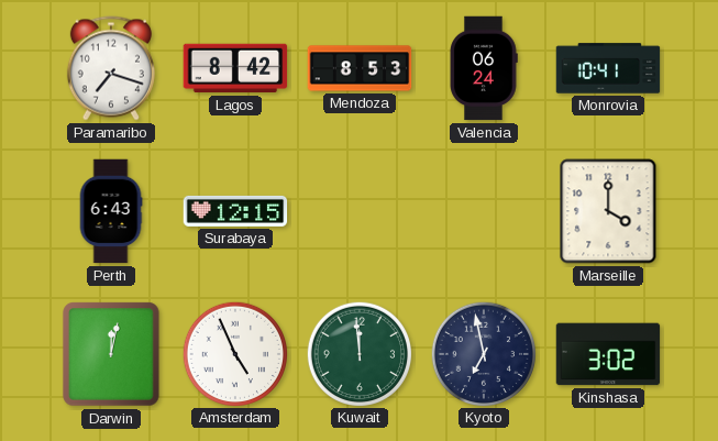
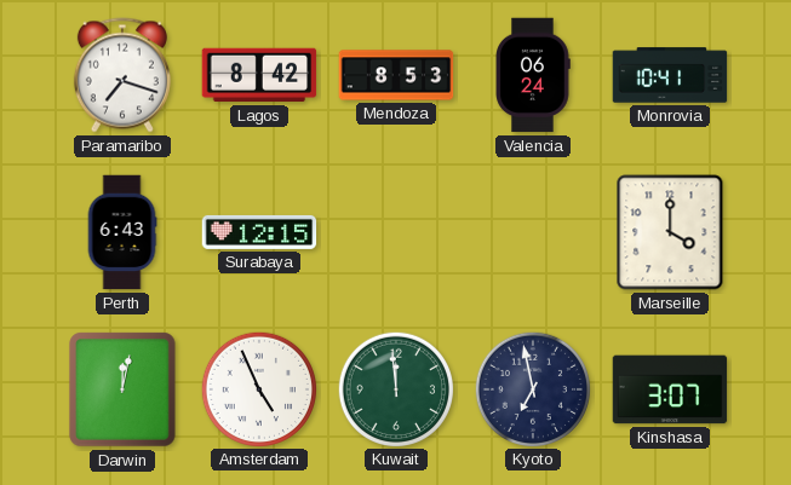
Kinshasa: 3:02 -> 3:07
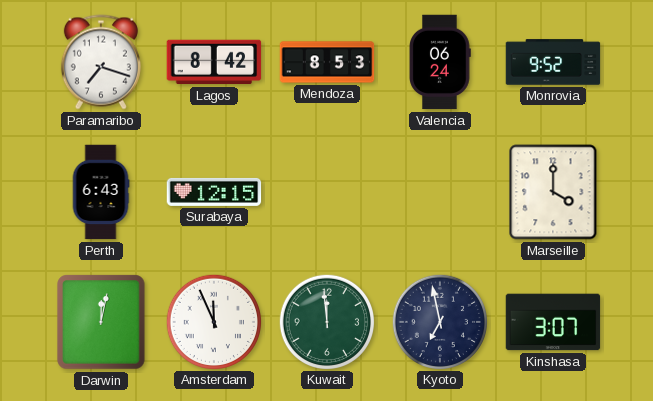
Monrovia: 10:41 -> 9:52
Amsterdam: 4:56 -> 11:56
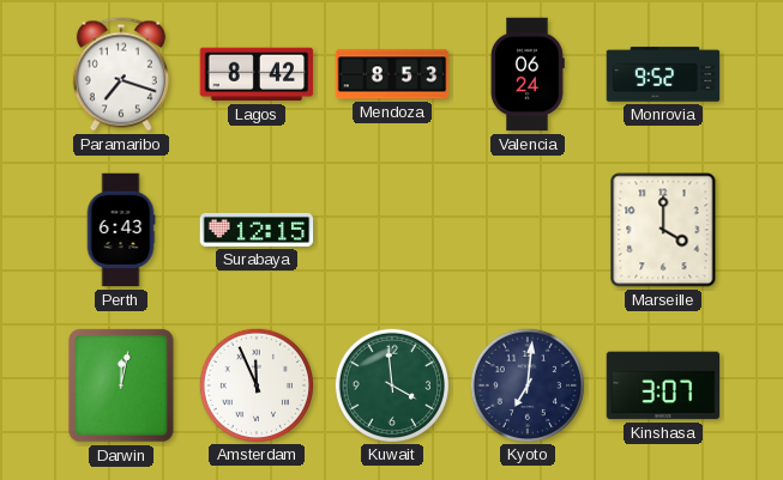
Kuwait: 11:59 -> 3:59
Kyoto: 6:58 -> 7:01
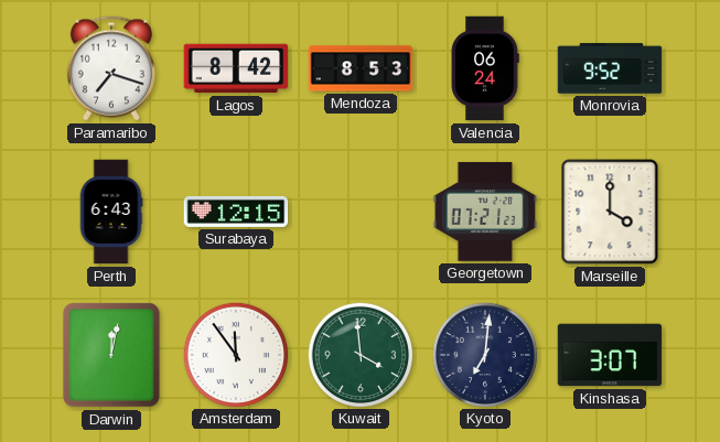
Georgetown: none -> 07:21
Amsterdam: 11:56 -> 11:54
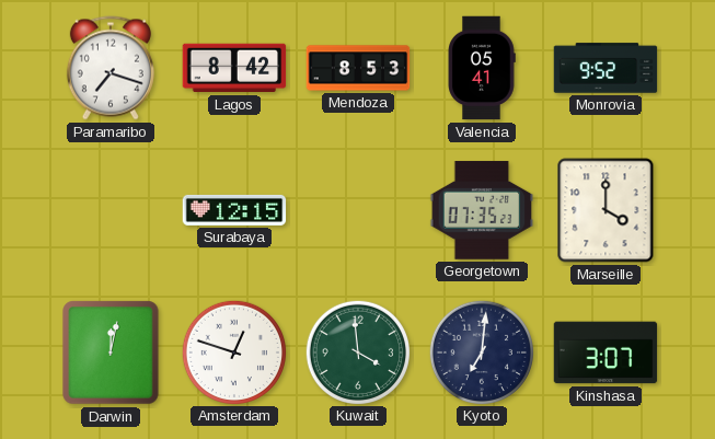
Valencia: 06:24 -> 05:41
Perth: 6:43 -> none
Georgetown: 07:21 -> 07:35
Amsterdam: 11:54 -> 12:48
